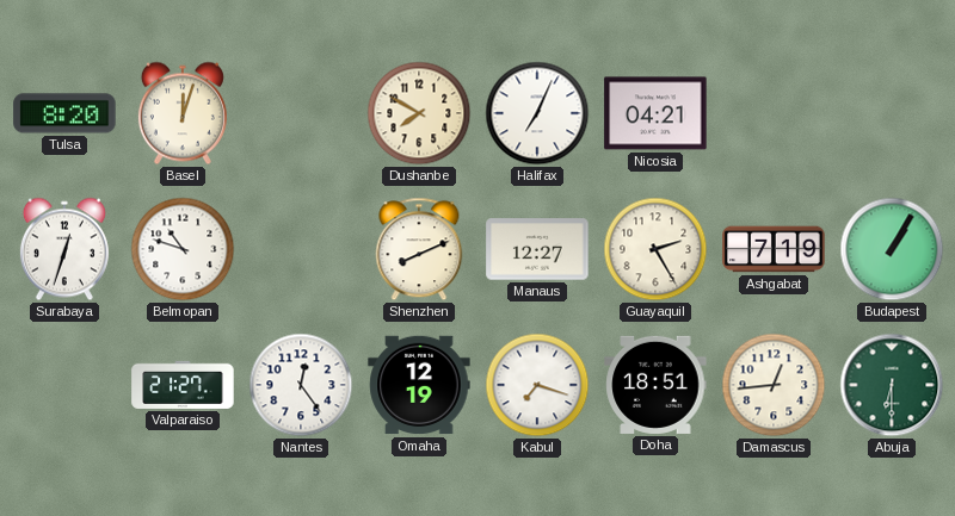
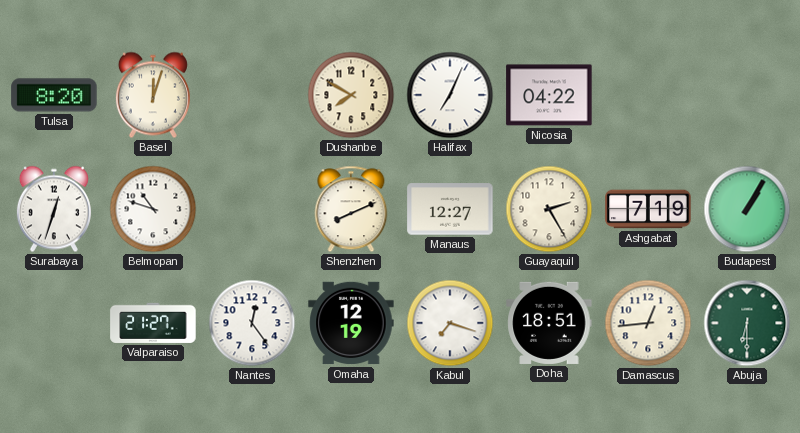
Nicosia: 04:21 -> 04:22
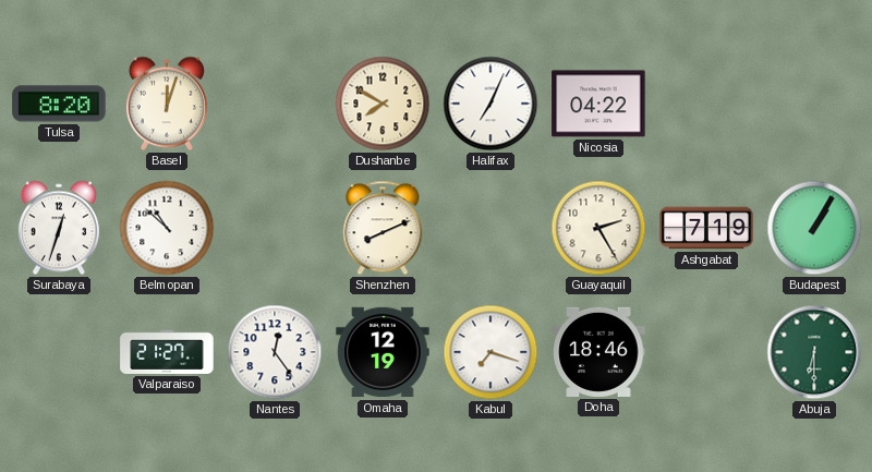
Belmopan: 10:48 -> 10:52
Manaus: 12:27 -> none
Doha: 18:51 -> 18:46
Damascus: 12:44 -> none
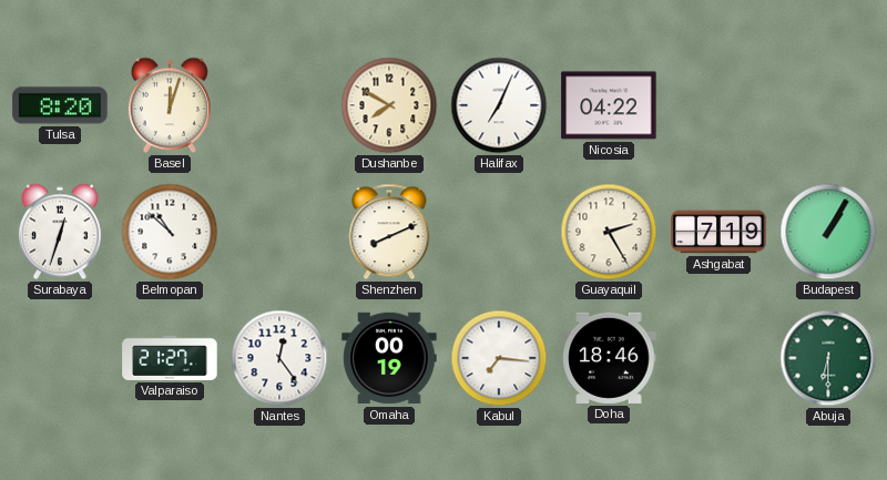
Omaha: 12:19 -> 00:19
Kabul: 7:18 -> 7:16
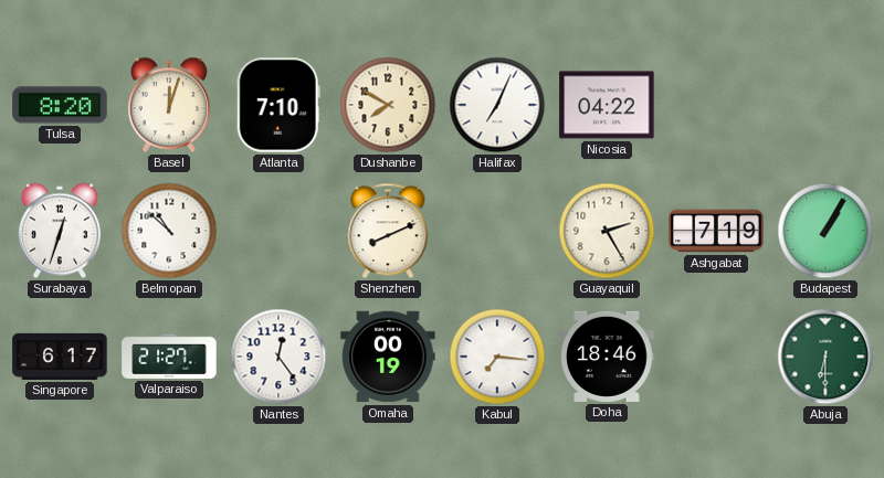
Atlanta: none -> 7:10
Singapore: none -> 6:17
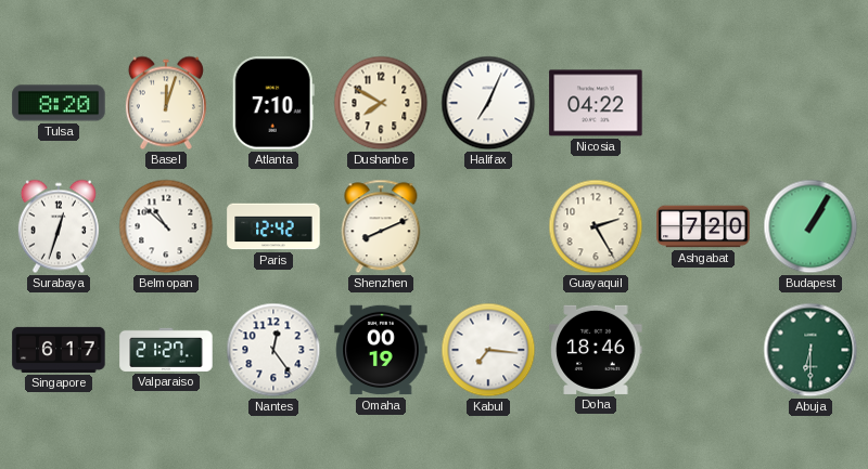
Paris: none -> 12:42
Ashgabat: 7:19 -> 7:20
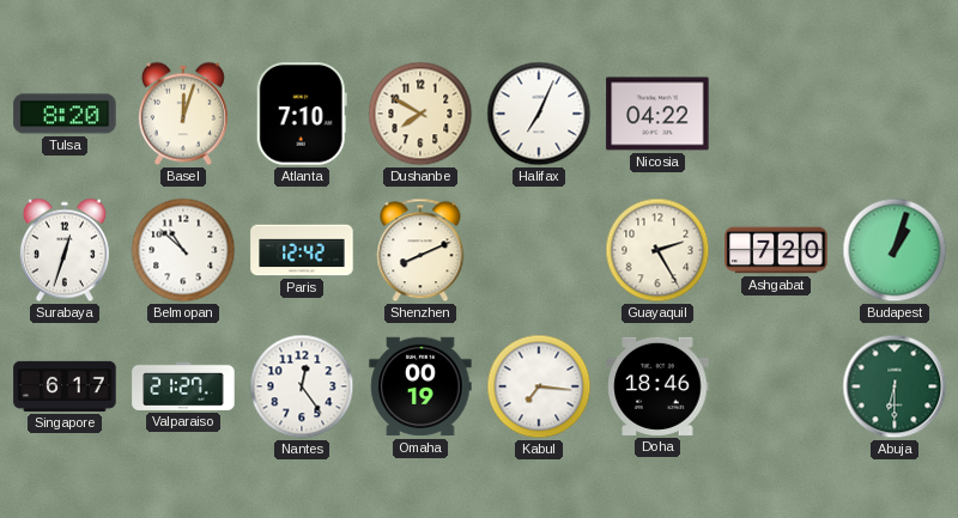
Budapest: 1:05 -> 1:03
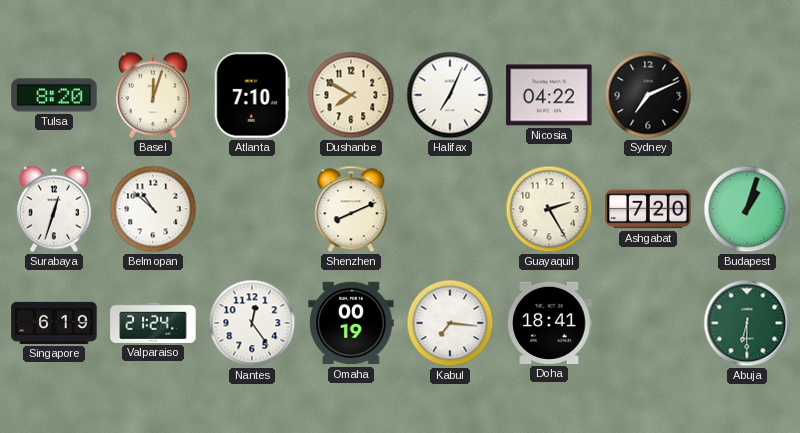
Sydney: none -> 7:11
Paris: 12:42 -> none
Singapore: 6:17 -> 6:19
Valparaiso: 21:27 -> 21:24
Doha: 18:46 -> 18:41
